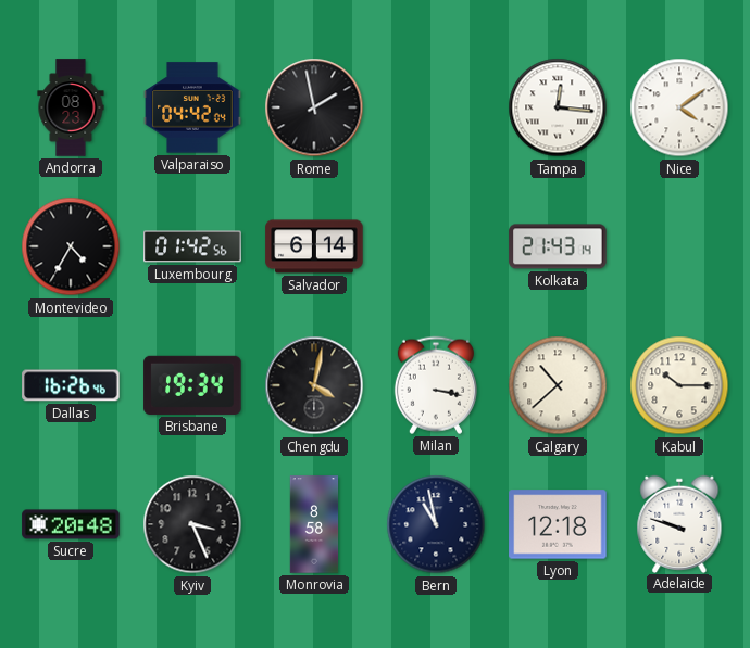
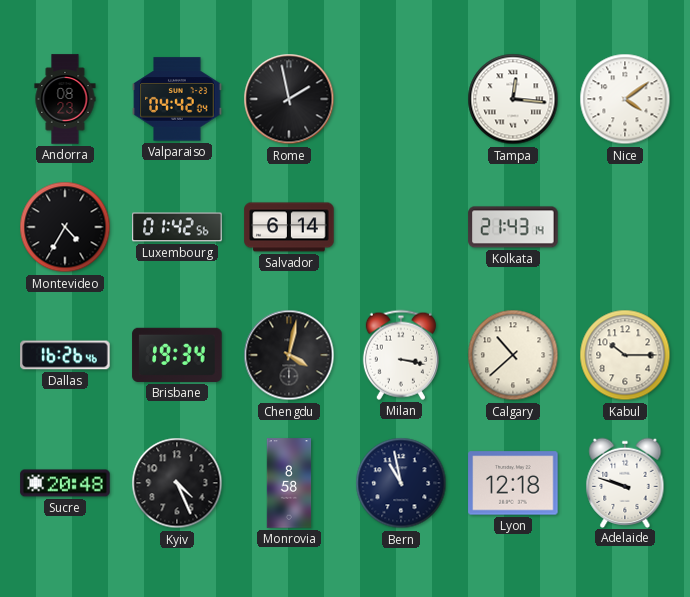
Kyiv: 3:26 -> 4:26
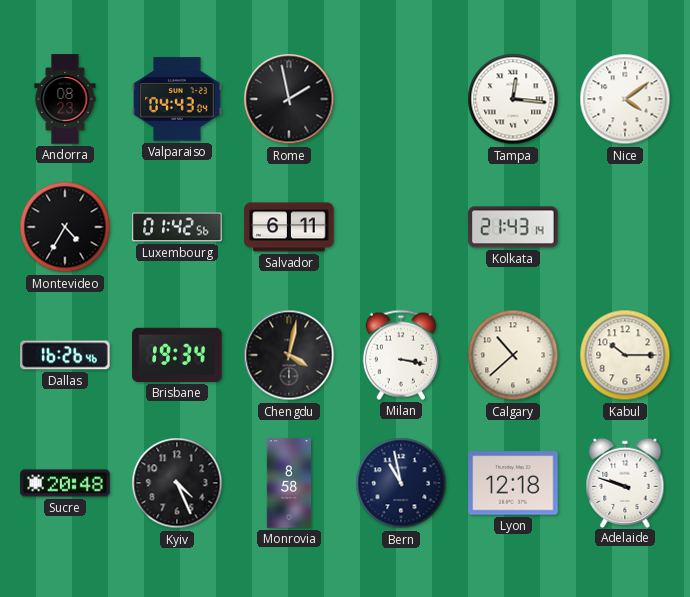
Valparaiso: 04:42 -> 04:43
Salvador: 6:14 -> 6:11
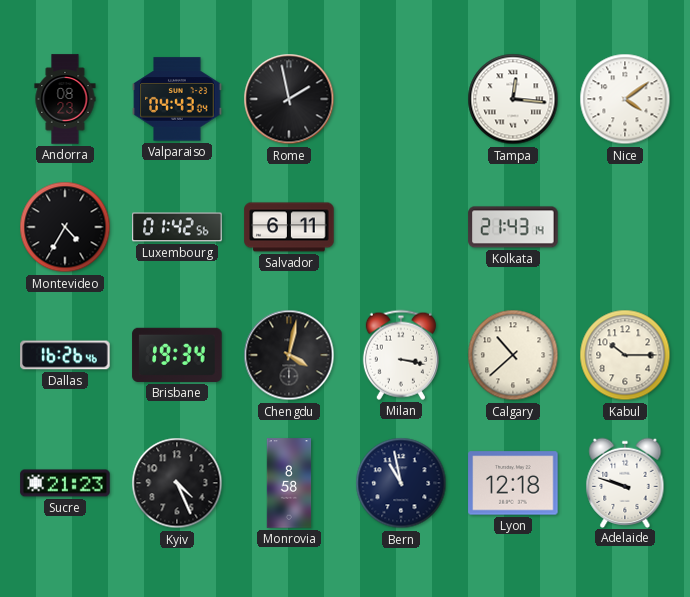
Sucre: 20:48 -> 21:23
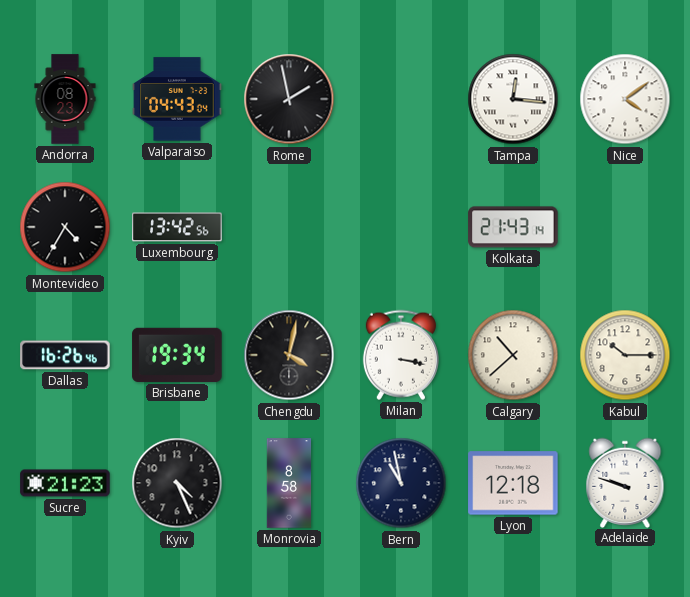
Luxembourg: 01:42 -> 13:42
Salvador: 6:11 -> none
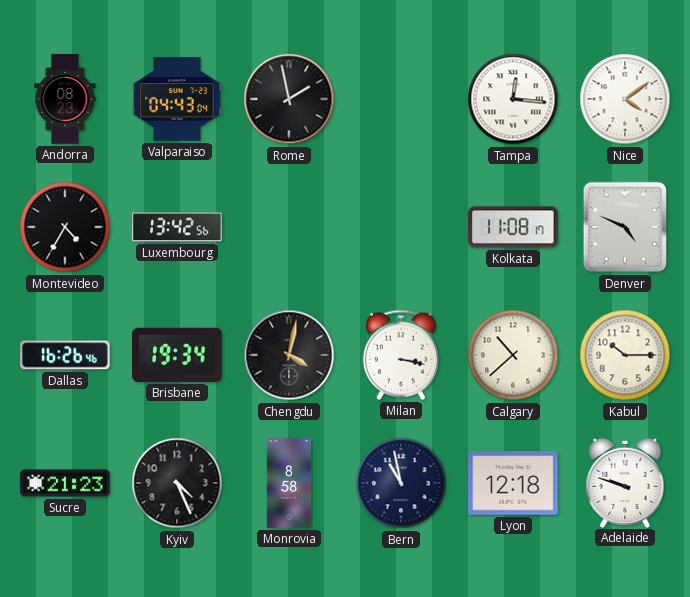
Kolkata: 21:43 -> 11:08
Denver: none -> 4:49
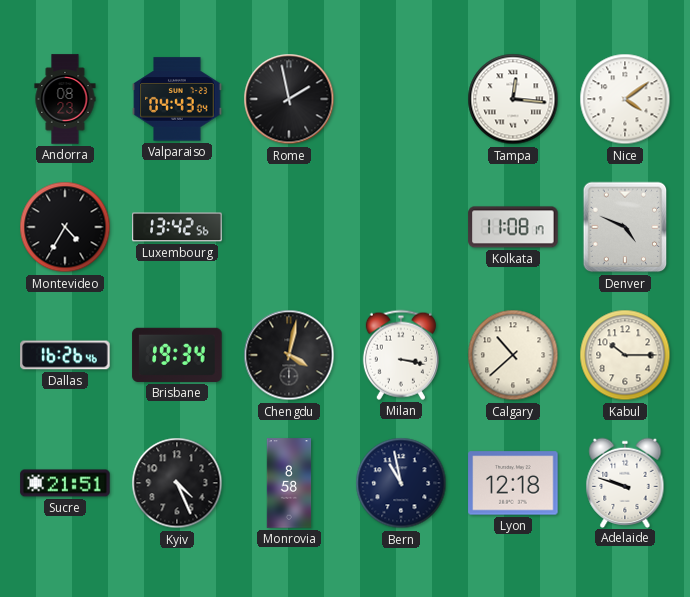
Sucre: 21:23 -> 21:51
